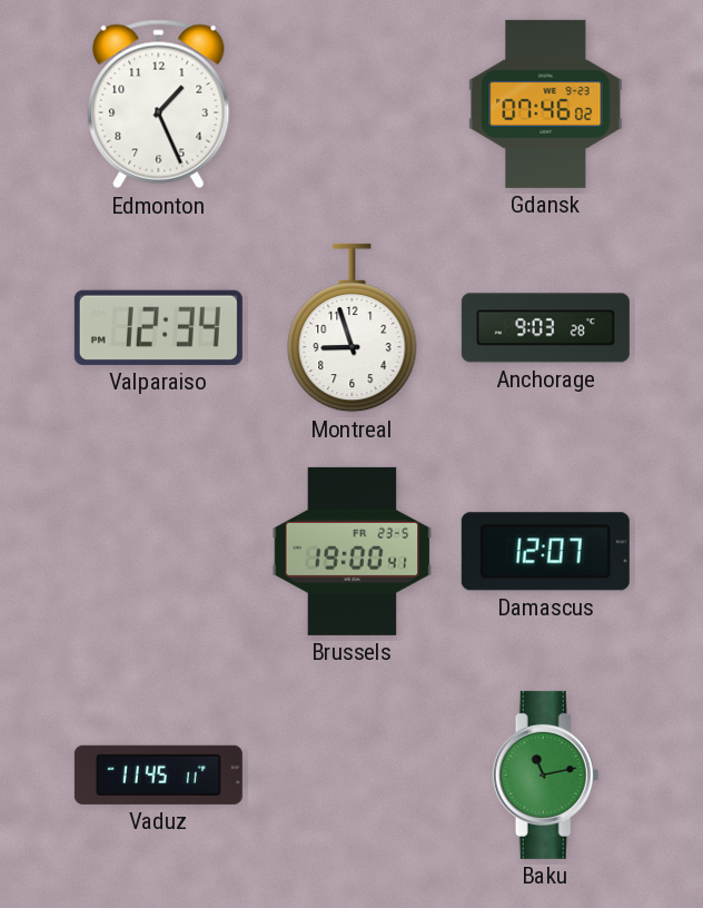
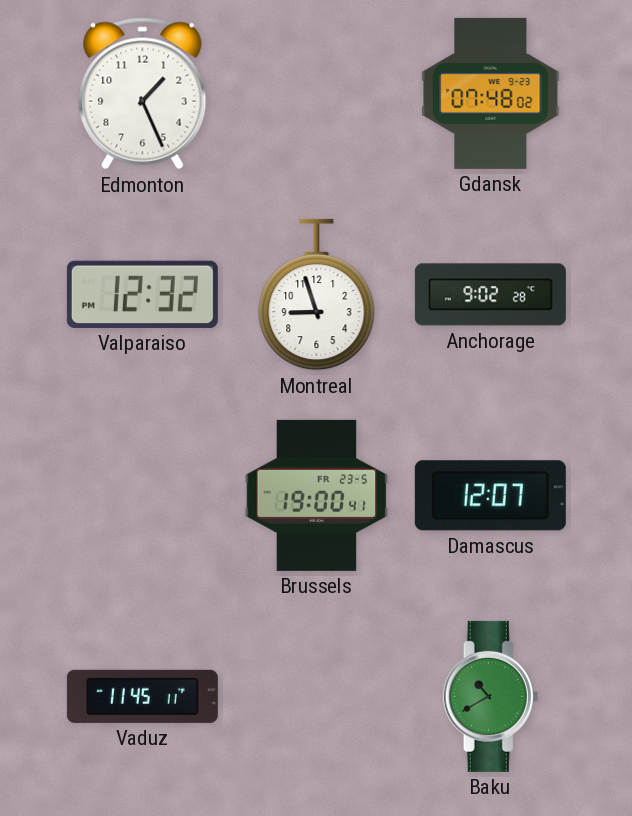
Gdansk: 07:46 -> 07:48
Valparaiso: 12:34 -> 12:32
Anchorage: 9:03 -> 9:02
Baku: 11:13 -> 10:40
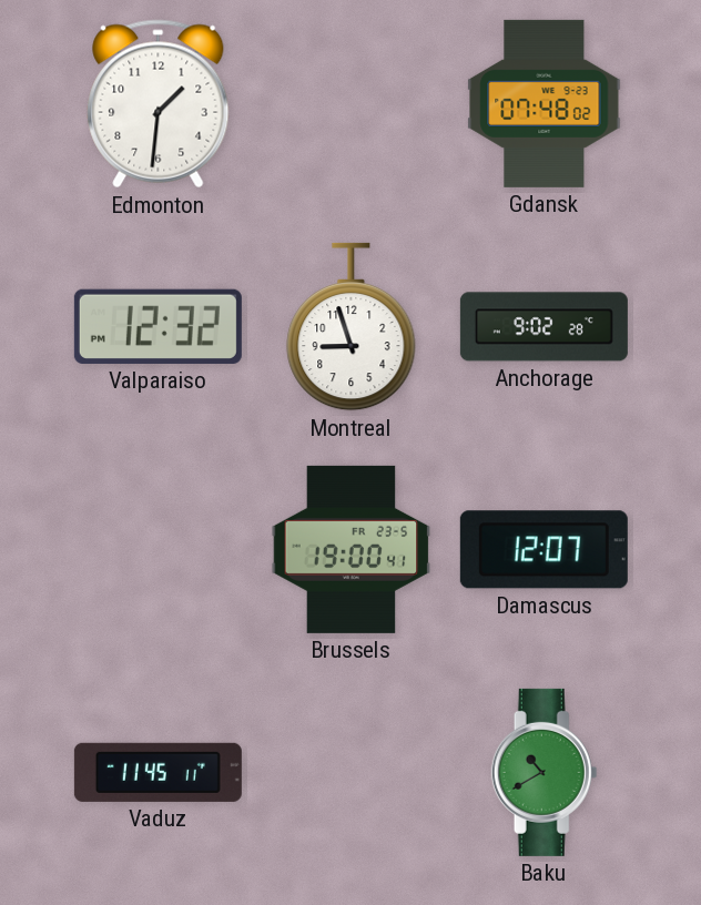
Edmonton: 1:26 -> 1:31
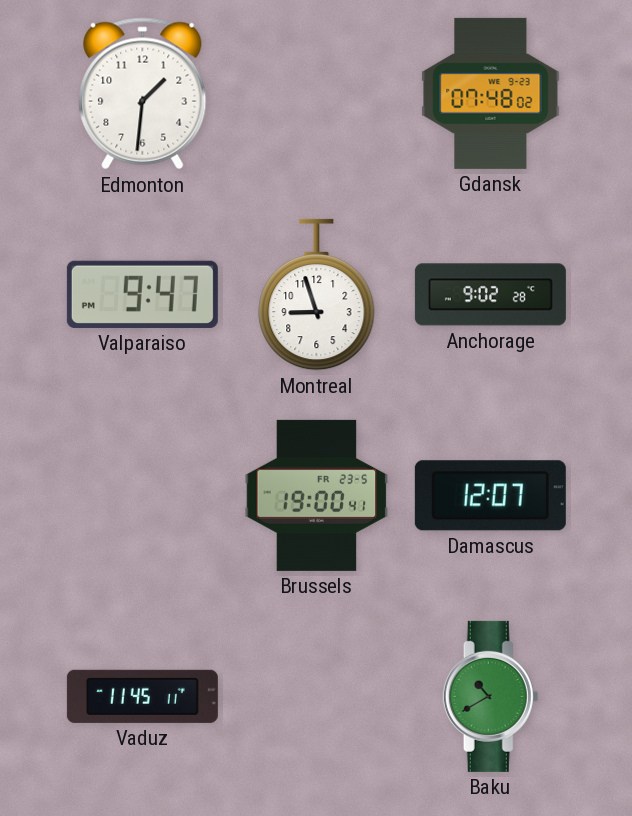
Valparaiso: 12:32 -> 9:47
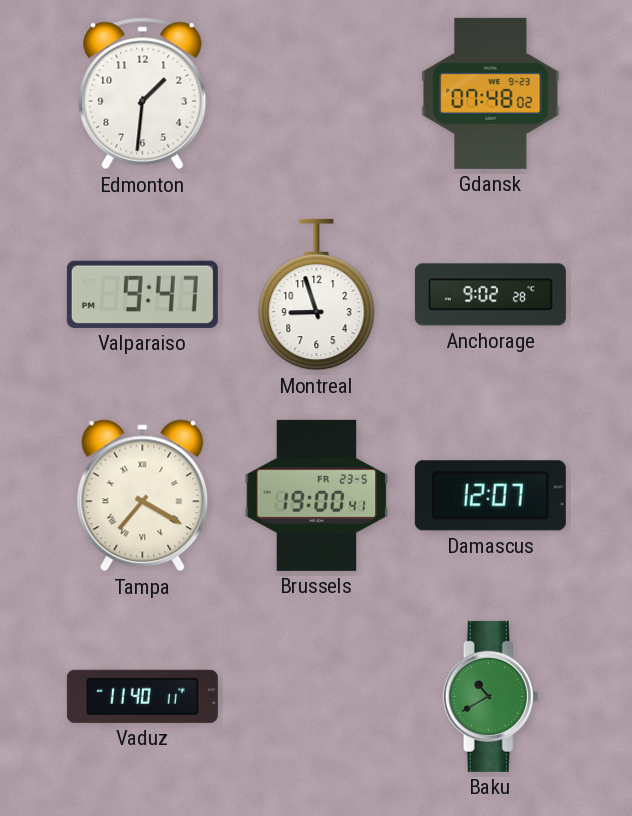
Tampa: none -> 7:20
Vaduz: 11:45 -> 11:40
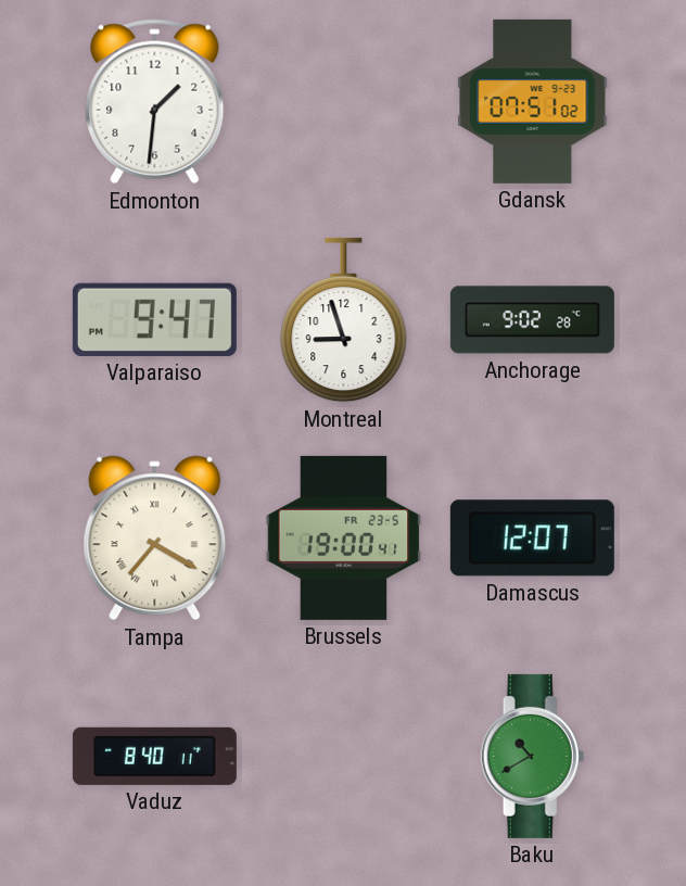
Gdansk: 07:48 -> 07:51
Vaduz: 11:40 -> 8:40
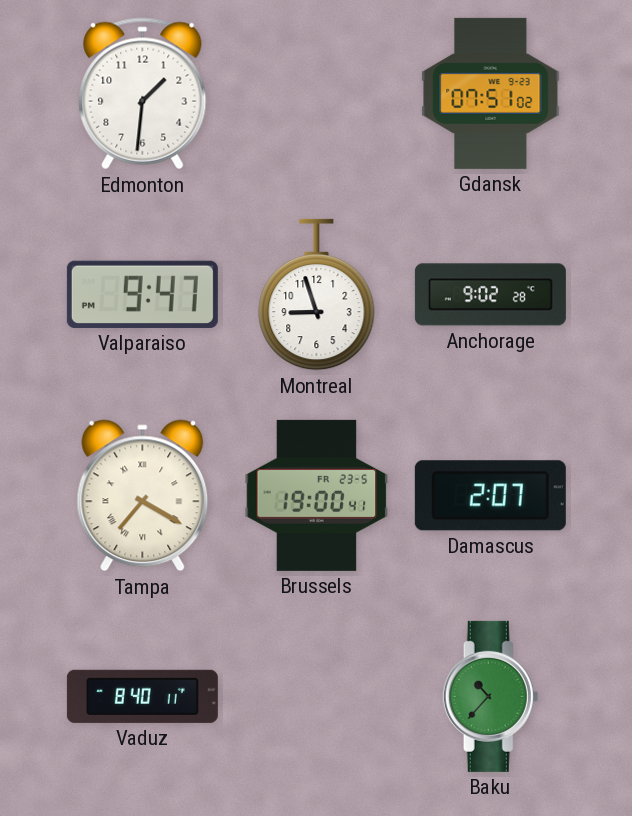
Damascus: 12:07 -> 2:07
Baku: 10:40 -> 10:37
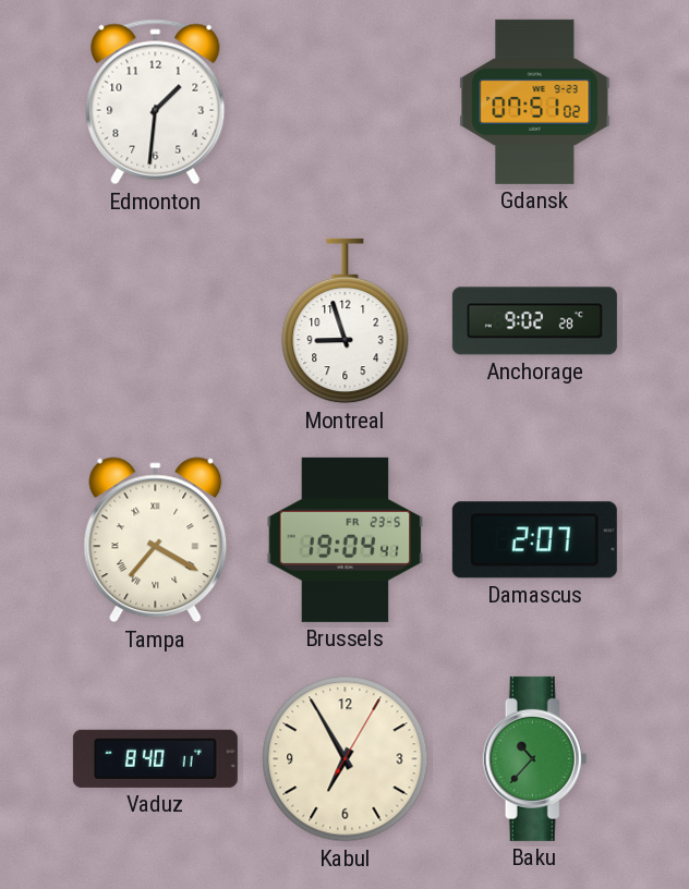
Valparaiso: 9:47 -> none
Brussels: 19:00 -> 19:04
Kabul: none -> 6:55
